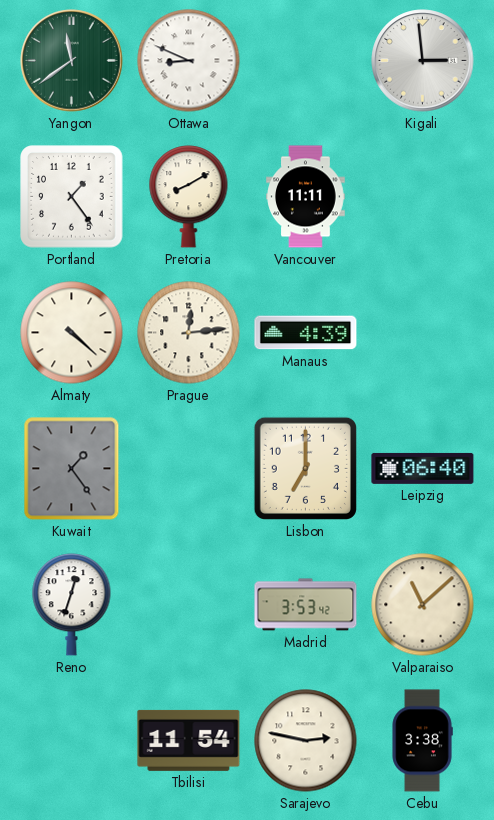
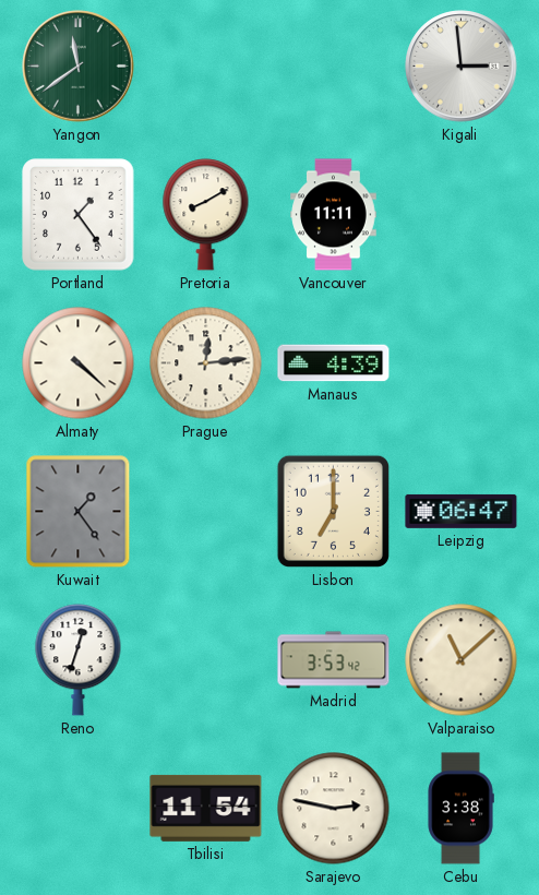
Ottawa: 8:49 -> none
Leipzig: 06:40 -> 06:47
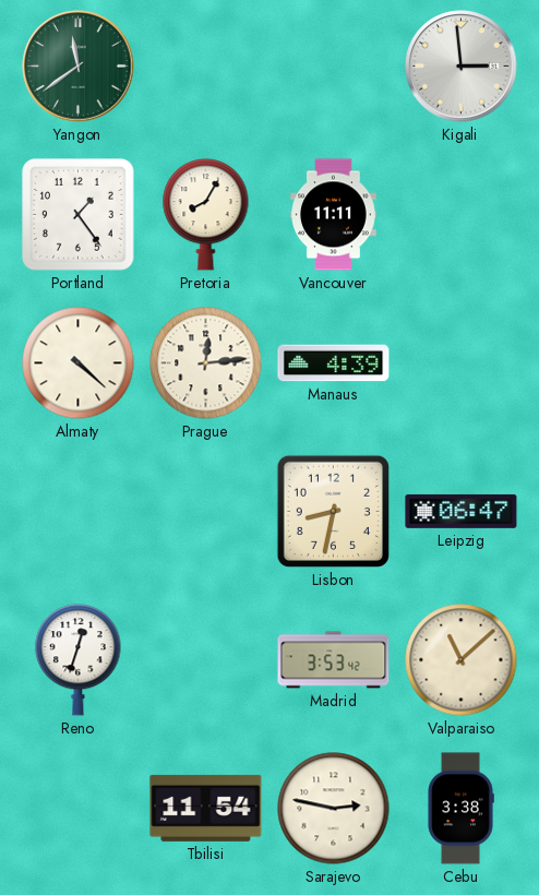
Pretoria: 8:10 -> 8:05
Kuwait: 1:24 -> none
Lisbon: 7:00 -> 8:32
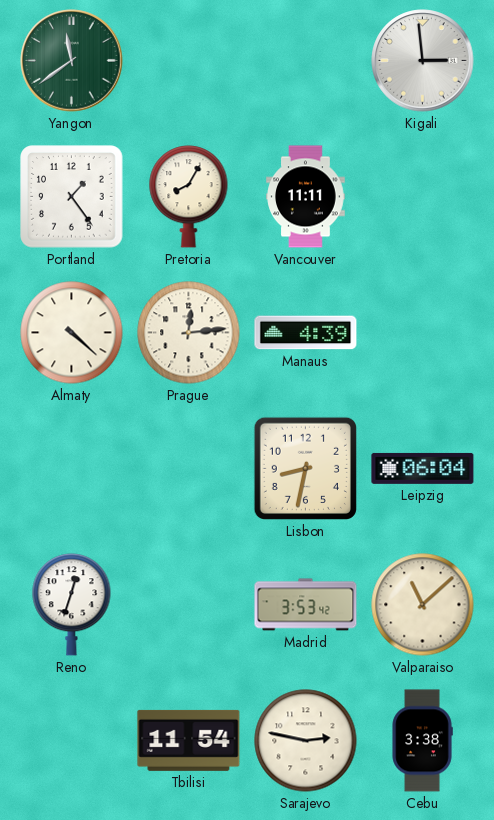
Leipzig: 06:47 -> 06:04
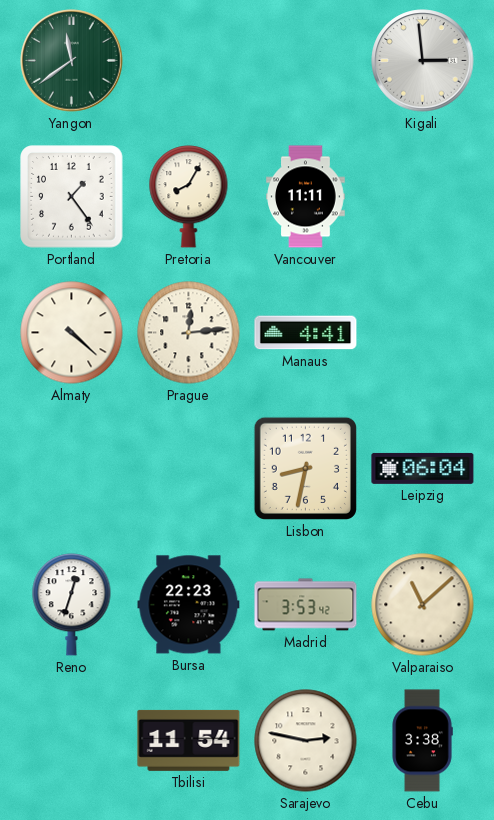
Manaus: 4:39 -> 4:41
Bursa: none -> 22:23
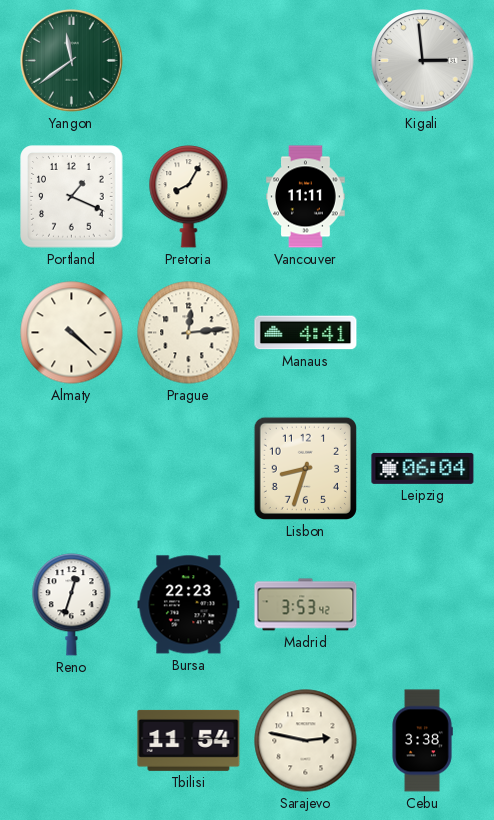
Portland: 1:24 -> 1:19
Lisbon: 8:32 -> 8:33
Valparaiso: 11:08 -> none
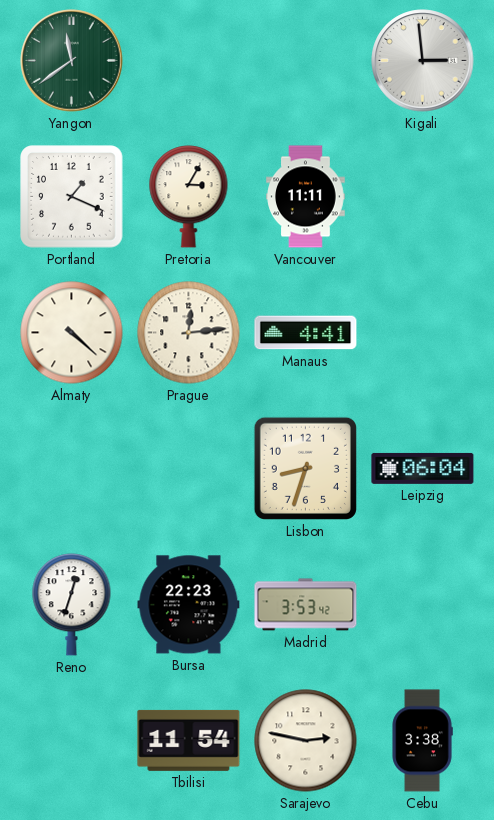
Pretoria: 8:05 -> 3:05
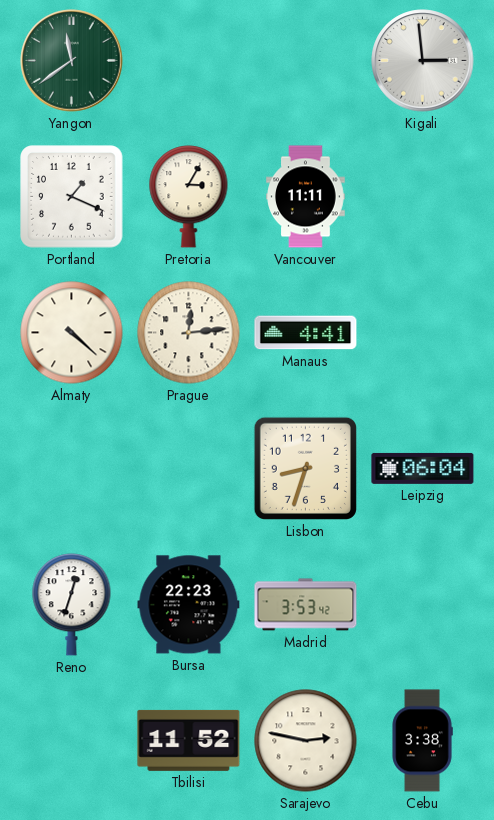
Tbilisi: 11:54 -> 11:52
